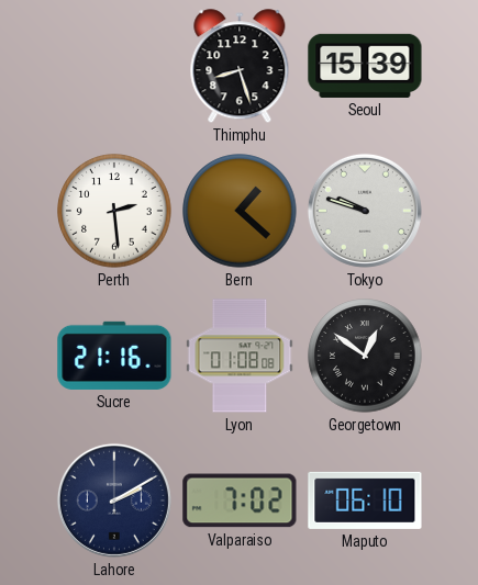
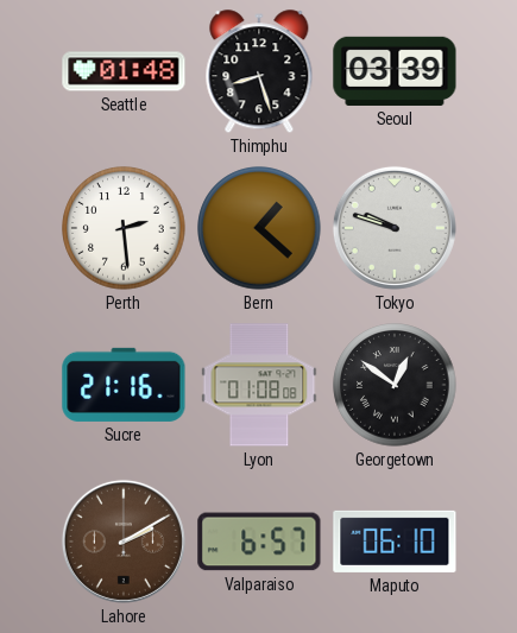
Seattle: none -> 01:48
Seoul: 15:39 -> 03:39
Lahore dial: navy -> brown
Valparaiso: 7:02 -> 6:57
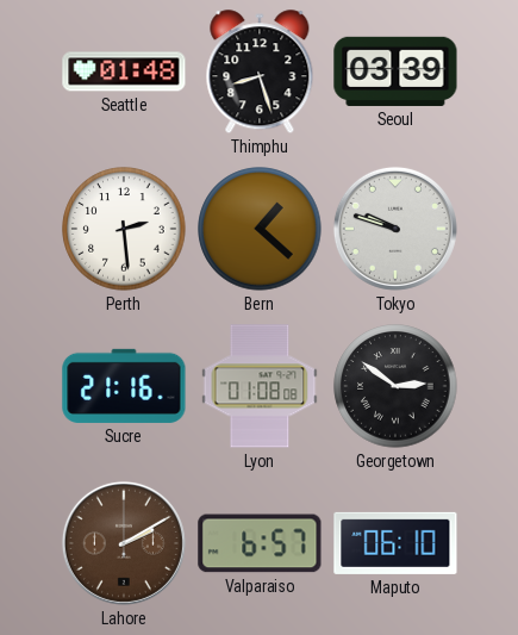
Georgetown: 12:51 -> 2:51
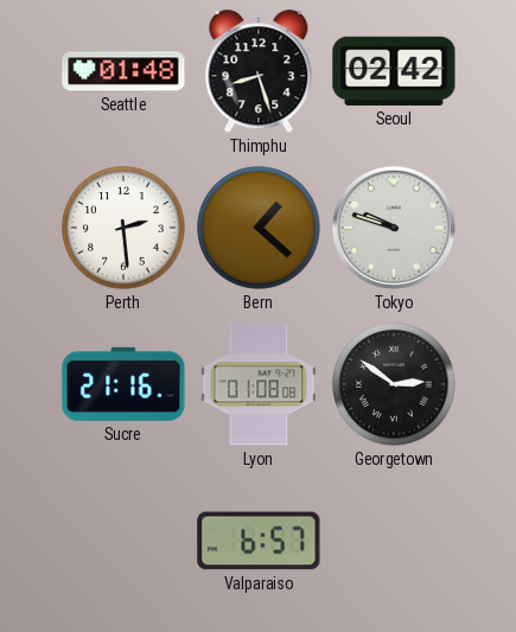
Seoul: 03:39 -> 02:42
Lahore: 2:10 -> none
Maputo: 06:10 -> none
